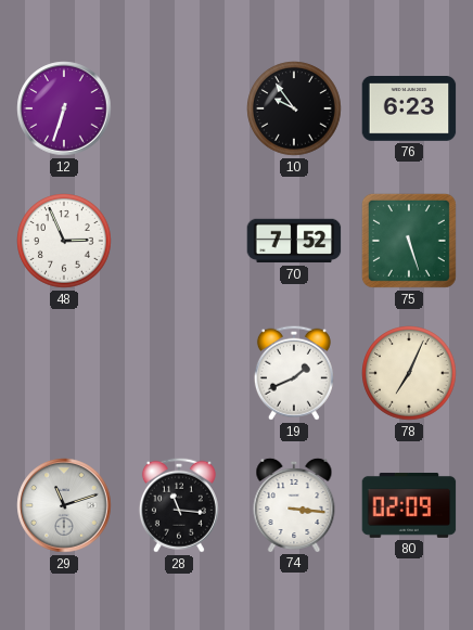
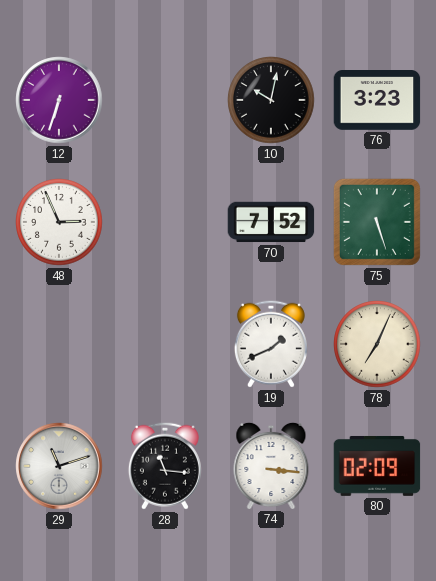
10: 9:54 -> 10:02
76: 6:23 -> 3:23
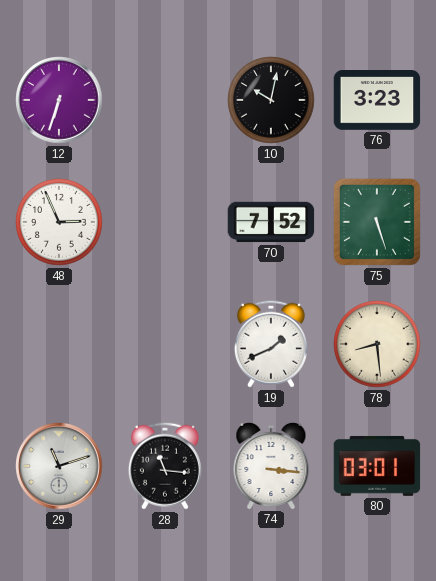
78: 7:04 -> 8:29
80: 02:09 -> 03:01
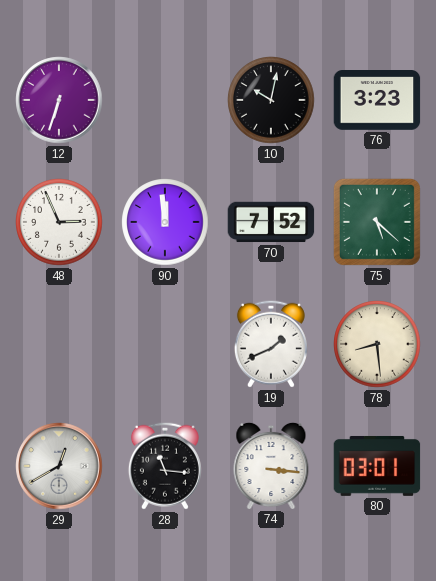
90: none -> 11:59
75: 5:27 -> 5:22
29: 11:12 -> 12:40
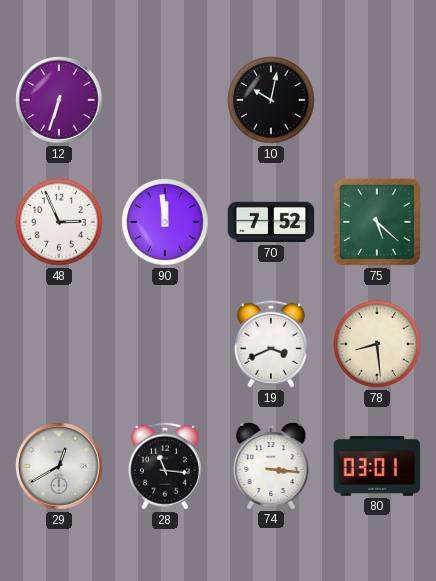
76: 3:23 -> none
19: 1:41 -> 3:41
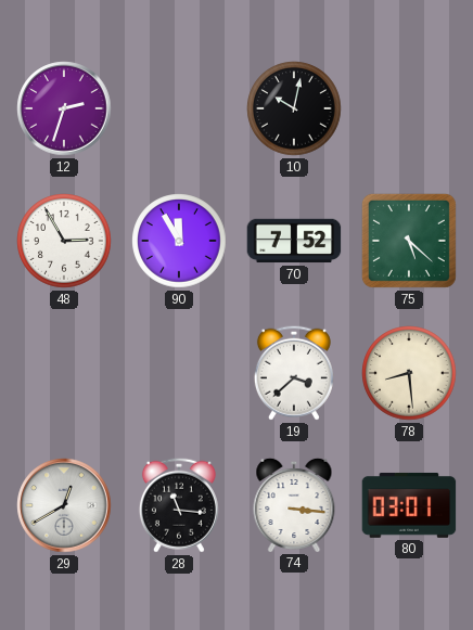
12: 6:33 -> 2:33
48: 2:56 -> 2:55
90: 11:59 -> 11:55
19: 3:41 -> 3:38
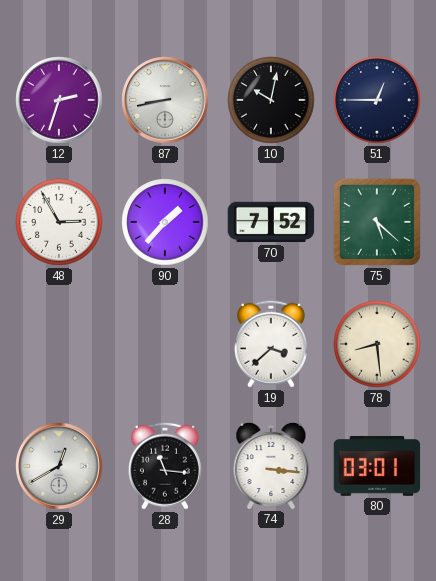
87: none -> 8:43
51: none -> 12:45
90: 11:55 -> 1:37
